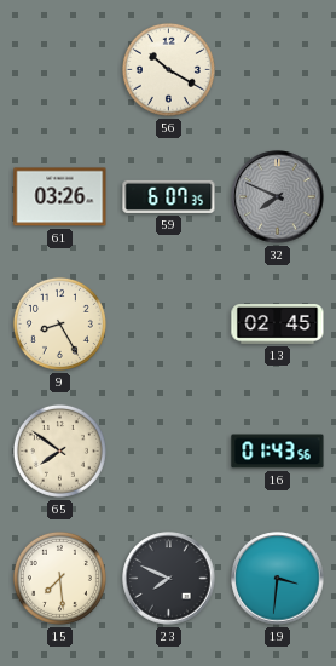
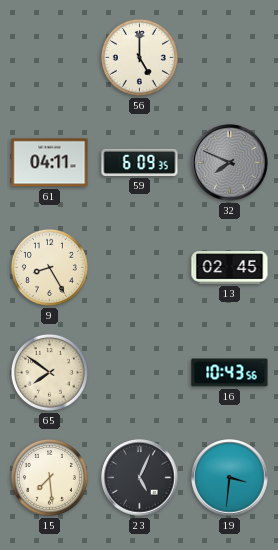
56: 10:20 -> 5:00
61: 03:26 -> 04:11
59: 6:07 -> 6:09
16: 01:43 -> 10:43
23: 7:49 -> 5:04
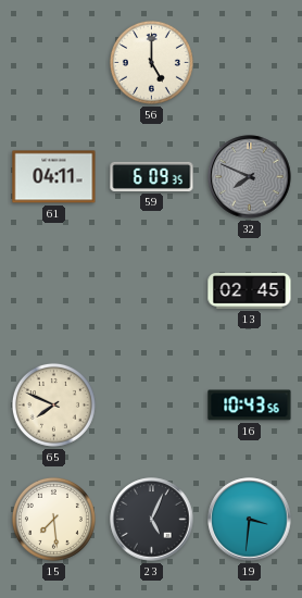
9: 8:25 -> none
65: 7:51 -> 7:49
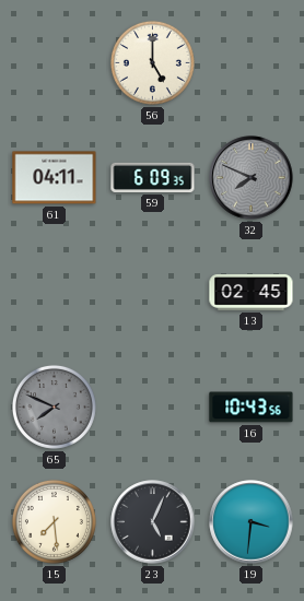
65 dial: cream -> grey
